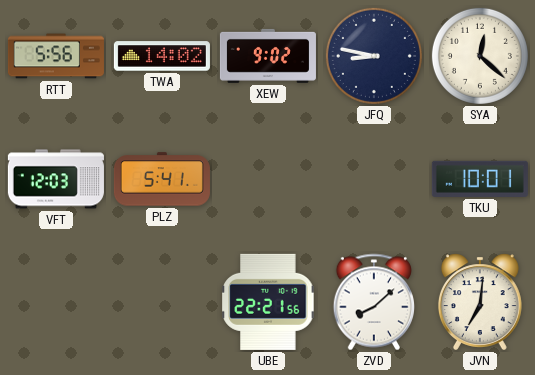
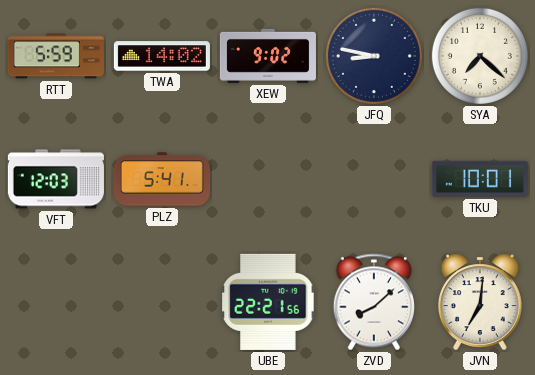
RTT: 5:56 -> 5:59
SYA: 12:22 -> 7:22
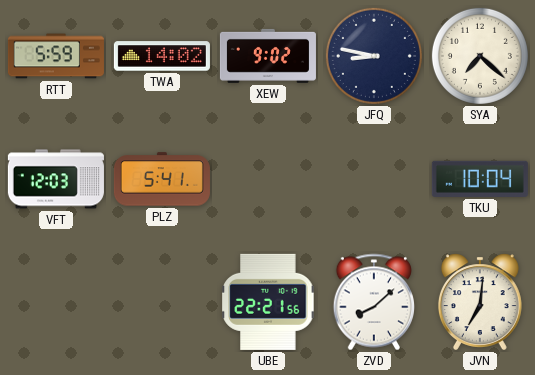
TKU: 10:01 -> 10:04
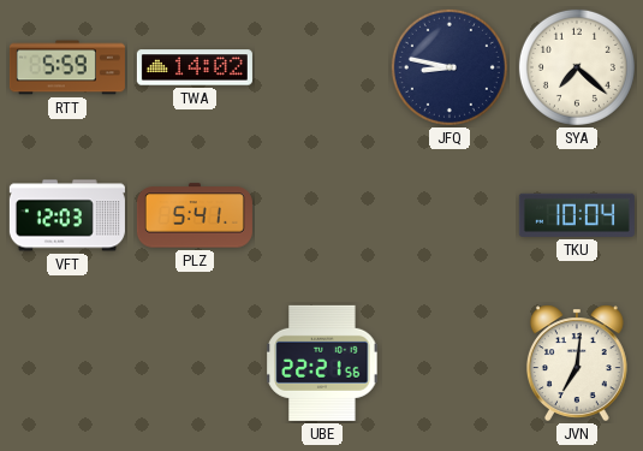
XEW: 9:02 -> none
ZVD: 8:08 -> none
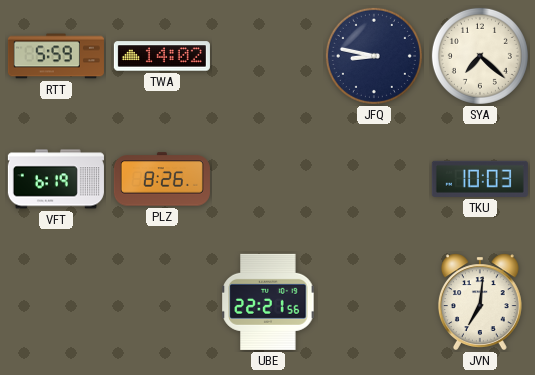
VFT: 12:03 -> 6:19
PLZ: 5:41 -> 8:26
TKU: 10:04 -> 10:03
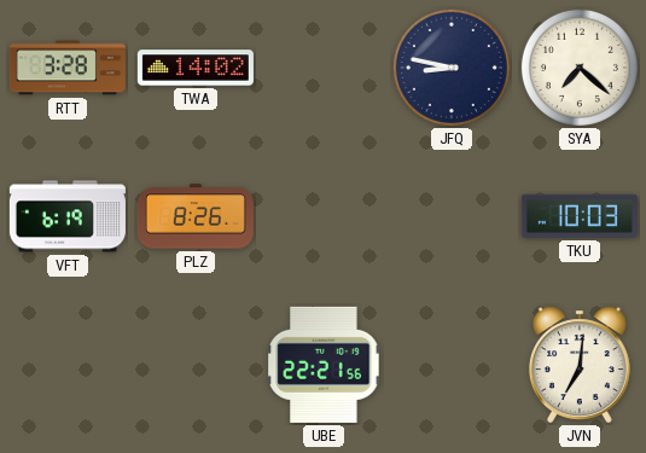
RTT: 5:59 -> 3:28
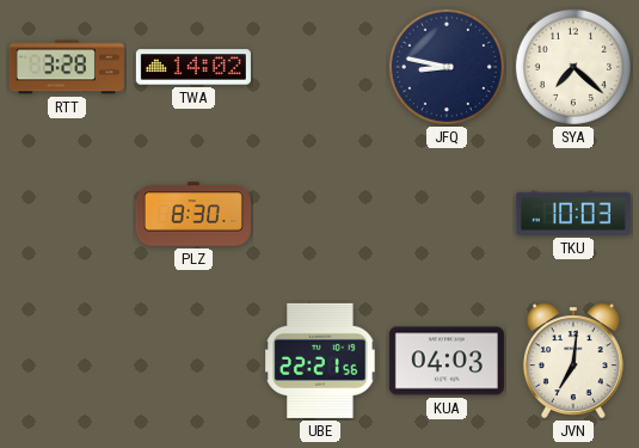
VFT: 6:19 -> none
PLZ: 8:26 -> 8:30
KUA: none -> 04:03
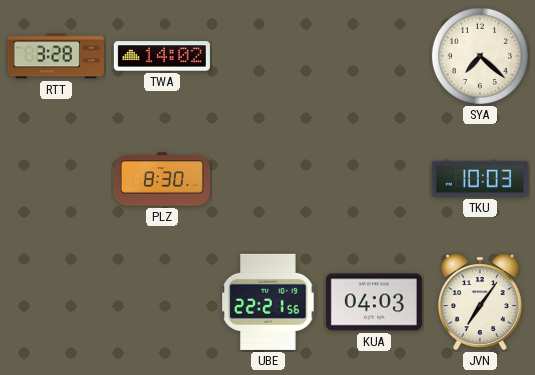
JFQ: 8:47 -> none
JVN: 7:01 -> 7:06
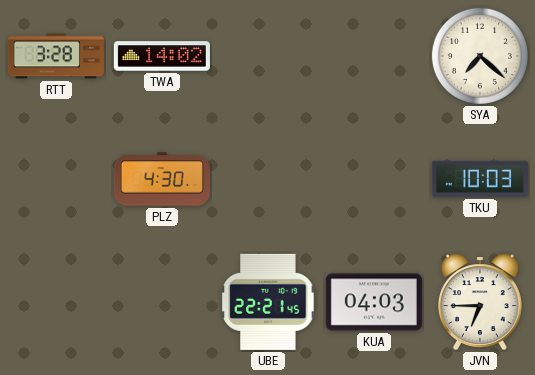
PLZ: 8:30 -> 4:30
UBE: 22:21:56 -> 22:21:45
JVN: 7:06 -> 6:45
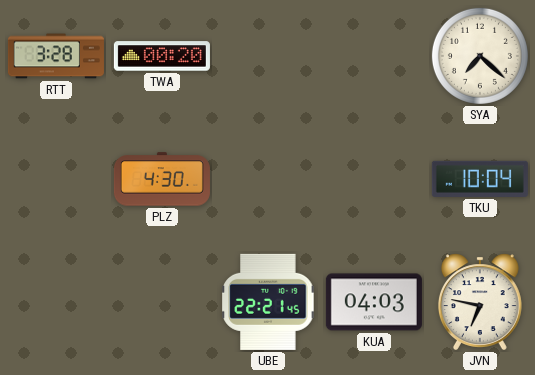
TWA: 14:02 -> 00:20
TKU: 10:03 -> 10:04
JVN: 6:45 -> 6:47
